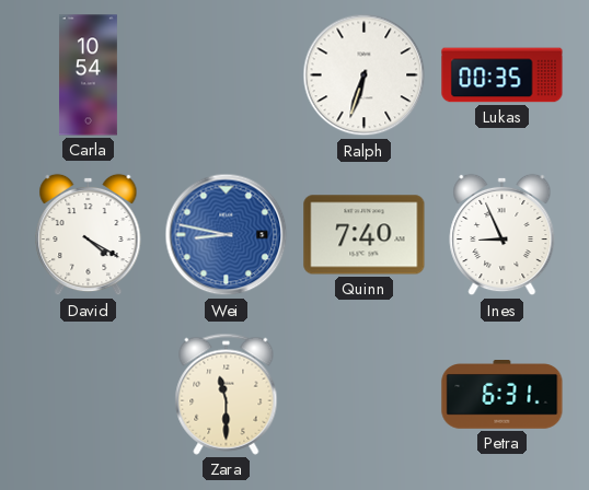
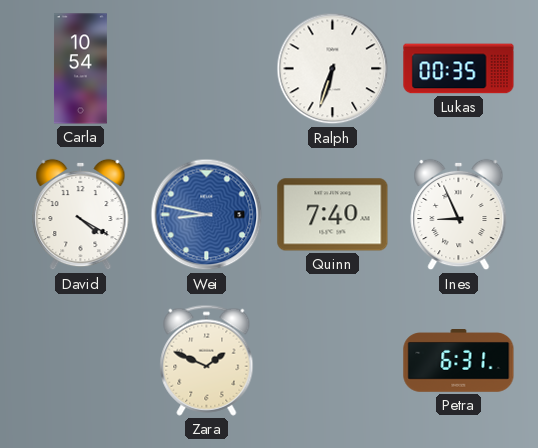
Zara: 11:30 -> 1:49
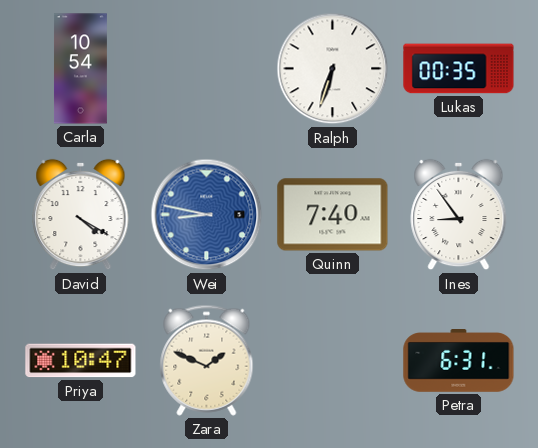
Ines: 8:56 -> 8:54
Priya: none -> 10:47
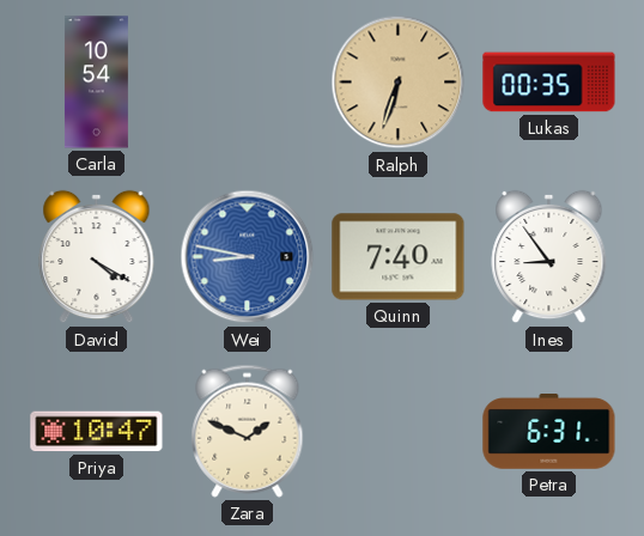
Ralph dial: white -> champagne
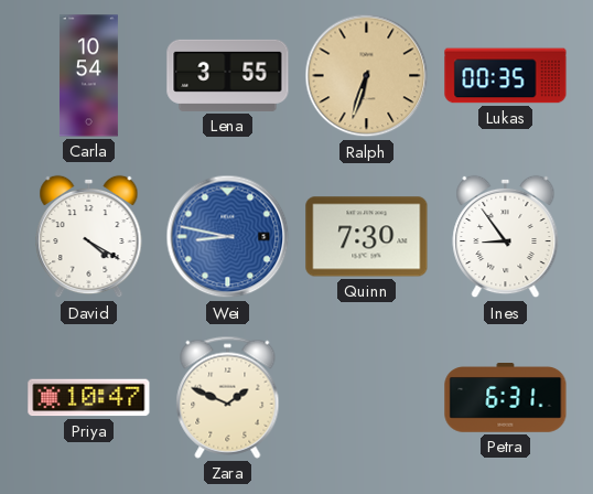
Lena: none -> 3:55
Quinn: 7:40 -> 7:30
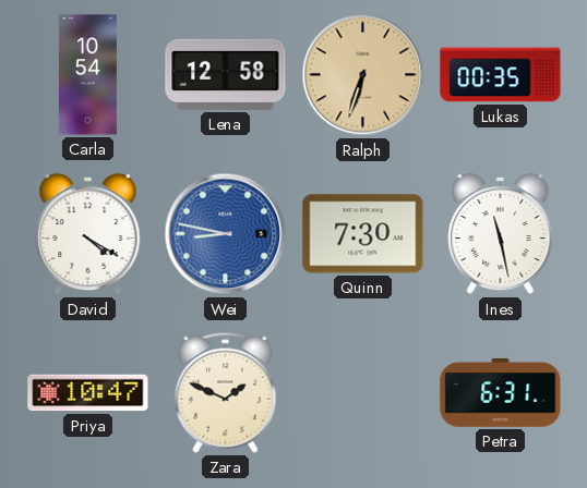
Lena: 3:55 -> 12:58
Ines: 8:54 -> 11:28
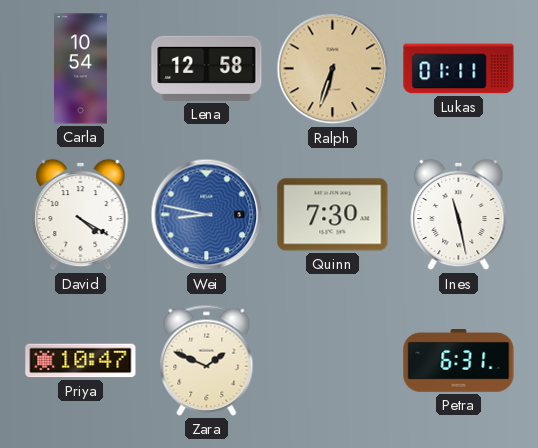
Lukas: 00:35 -> 01:11
